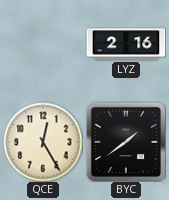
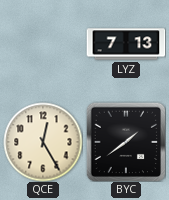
LYZ: 2:16 -> 7:13
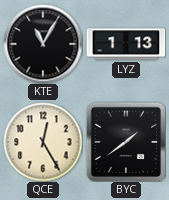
KTE: none -> 11:05
LYZ: 7:13 -> 1:13
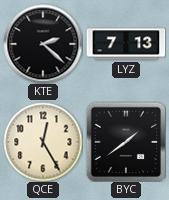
KTE: 11:05 -> 2:22
LYZ: 1:13 -> 7:13
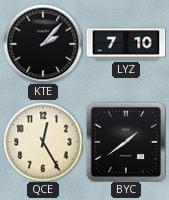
KTE: 2:22 -> 2:07
LYZ: 7:13 -> 7:10
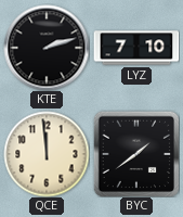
KTE: 2:07 -> 2:12
QCE: 12:25 -> 11:59
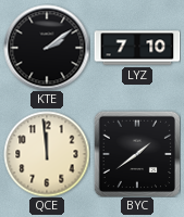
KTE: 2:12 -> 2:09
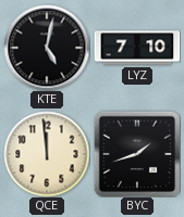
KTE: 2:09 -> 5:02
BYC: 1:39 -> 1:42
